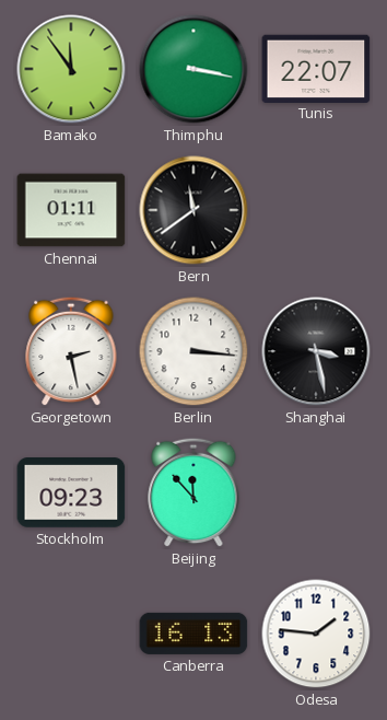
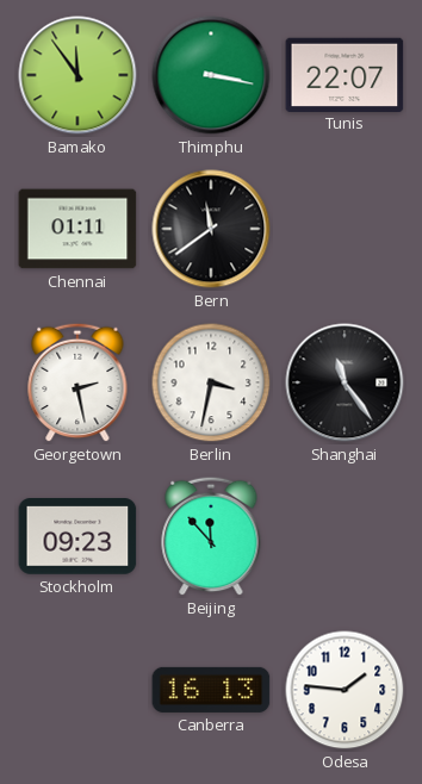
Berlin: 3:16 -> 3:32
Shanghai: 3:28 -> 11:24
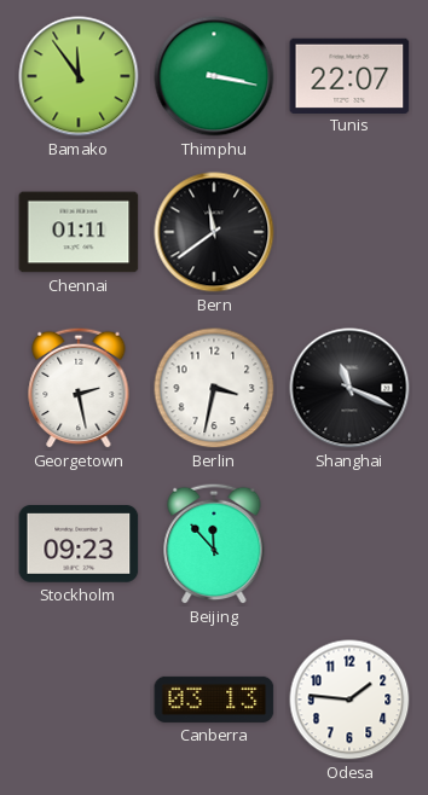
Shanghai: 11:24 -> 11:19
Canberra: 16:13 -> 03:13
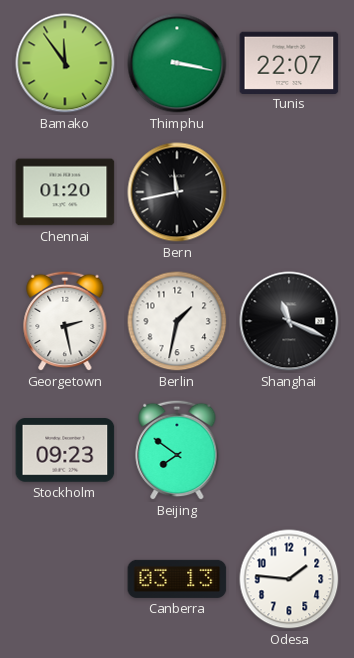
Chennai: 01:11 -> 01:20
Bern: 11:39 -> 11:43
Berlin: 3:32 -> 1:32
Beijing: 11:53 -> 7:51
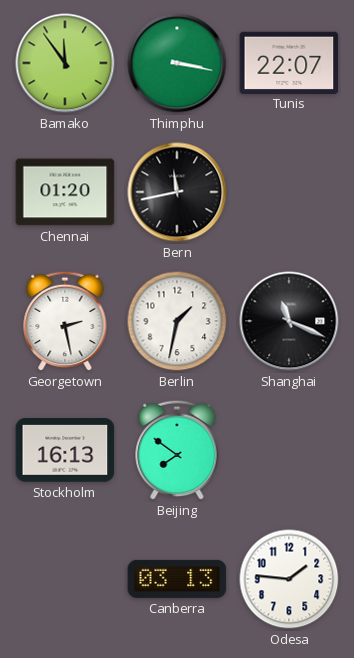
Stockholm: 09:23 -> 16:13
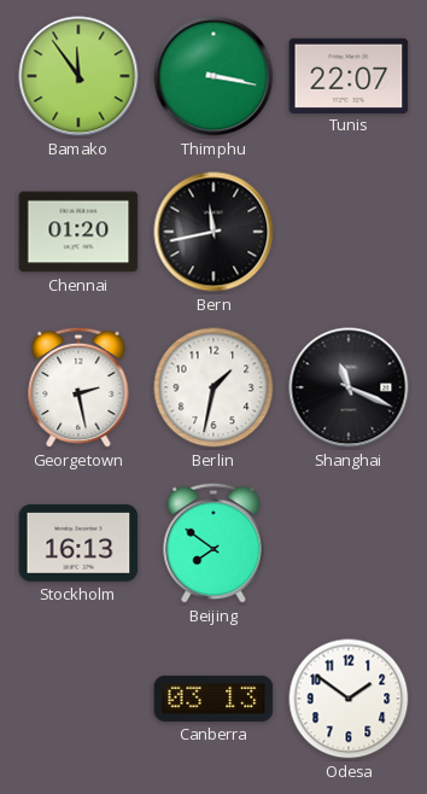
Odesa: 1:46 -> 1:51
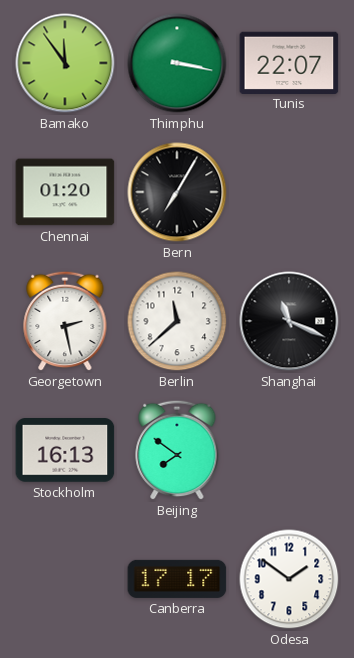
Bern: 11:43 -> 7:05
Berlin: 1:32 -> 11:38
Canberra: 03:13 -> 17:17
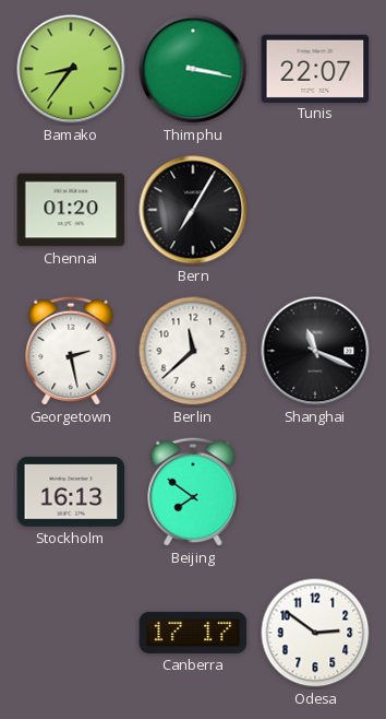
Bamako: 11:54 -> 8:36
Odesa: 1:51 -> 2:51
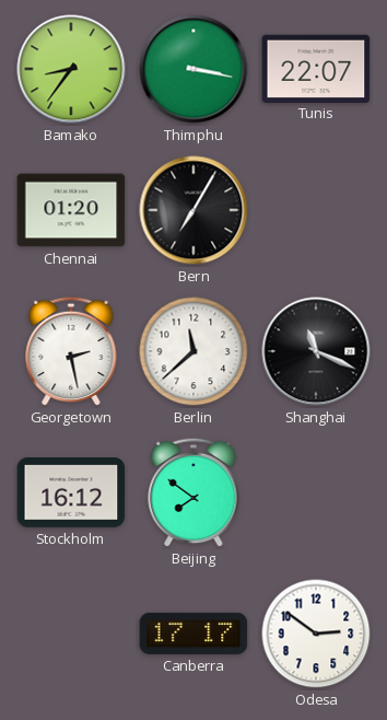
Stockholm: 16:13 -> 16:12
